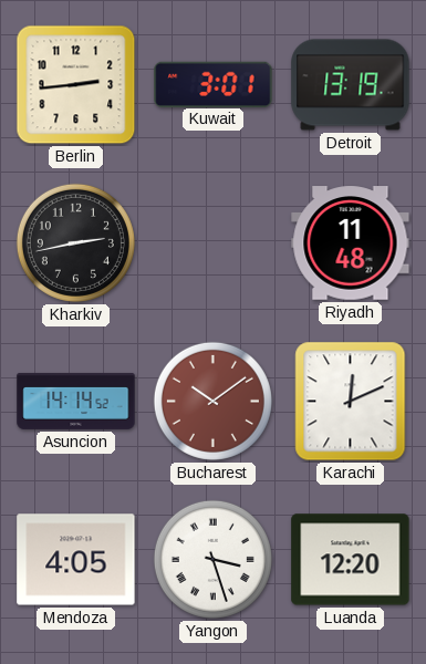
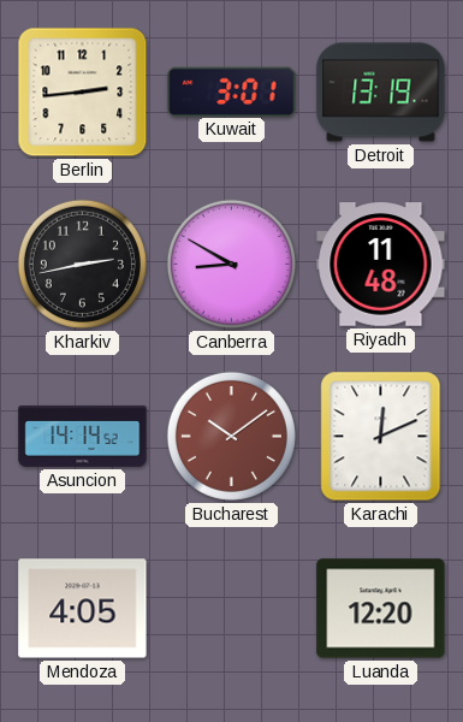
Canberra: none -> 8:50
Yangon: 3:27 -> none
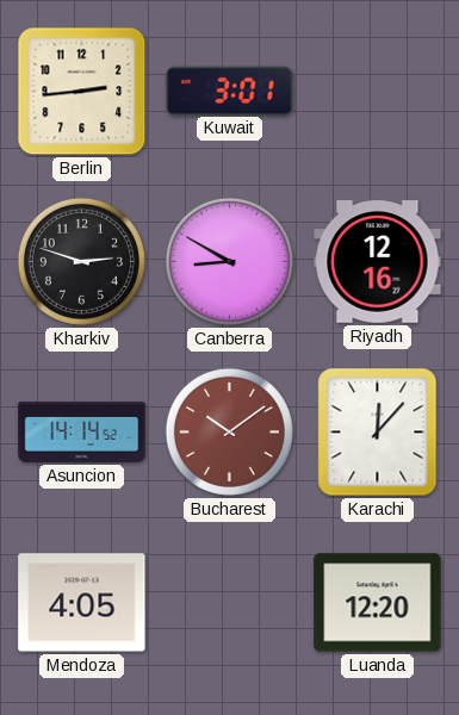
Detroit: 13:19 -> none
Kharkiv: 2:43 -> 2:48
Riyadh: 11:48 -> 12:16
Karachi: 12:11 -> 12:07
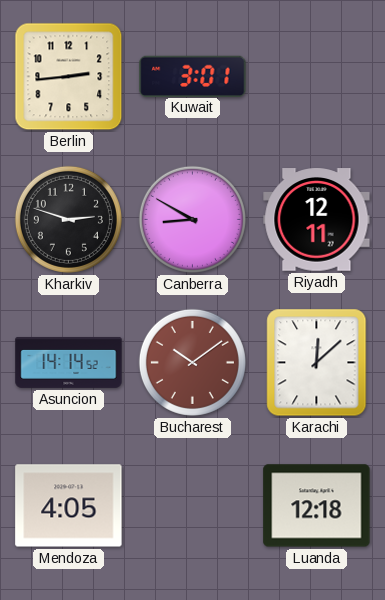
Riyadh: 12:16 -> 12:11
Karachi: 12:07 -> 12:08
Luanda: 12:20 -> 12:18
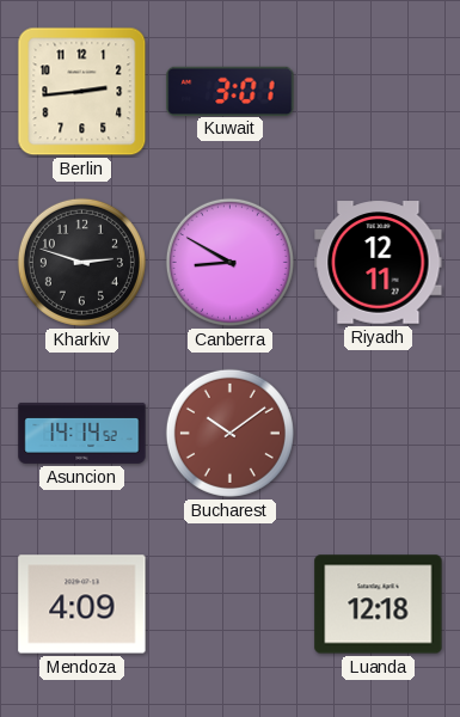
Karachi: 12:08 -> none
Mendoza: 4:05 -> 4:09
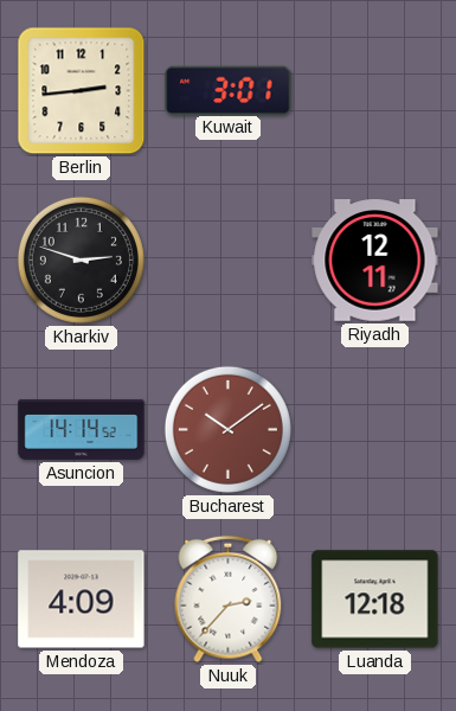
Canberra: 8:50 -> none
Nuuk: none -> 2:37
